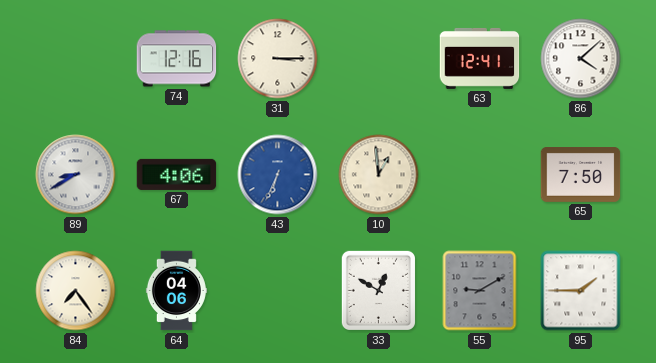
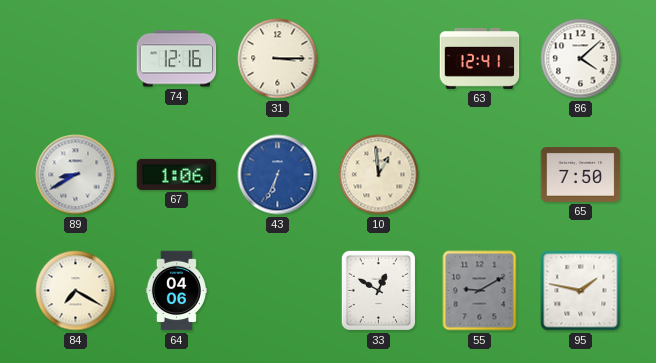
67: 4:06 -> 1:06
84: 7:24 -> 7:20
95: 1:45 -> 1:47
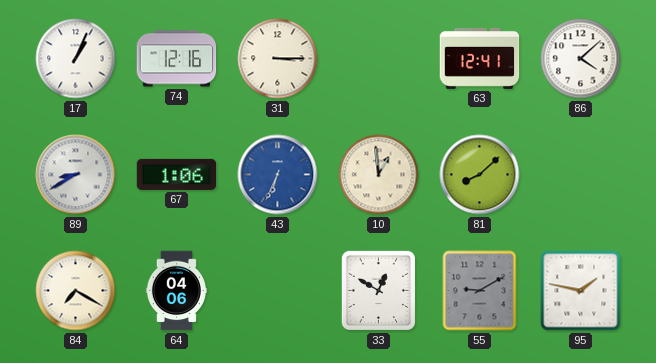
17: none -> 1:04
81: none -> 8:08
65: 7:50 -> none
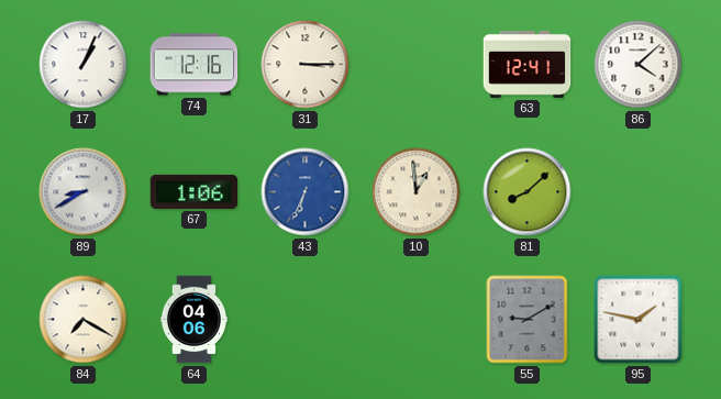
33: 12:50 -> none
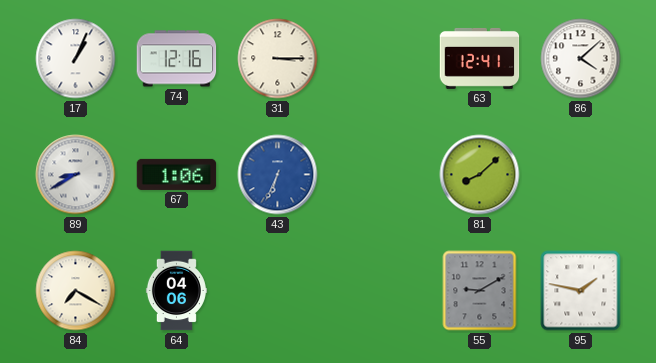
10: 12:59 -> none
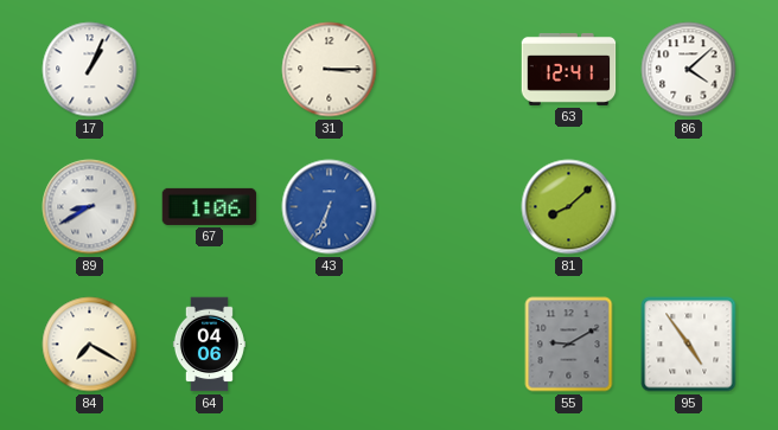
74: 12:16 -> none
95: 1:47 -> 4:54
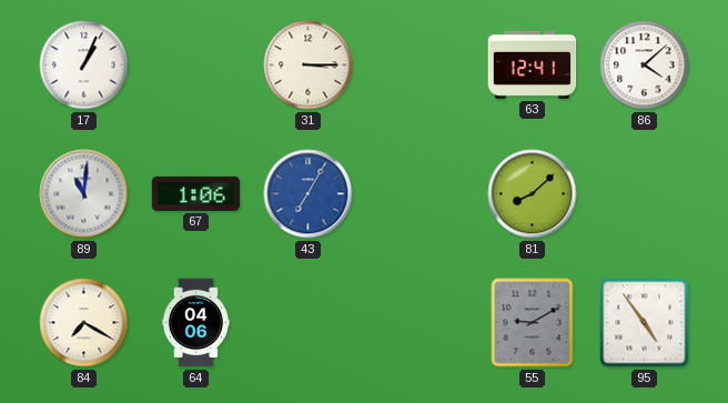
89: 8:40 -> 11:01
43: 6:34 -> 7:05
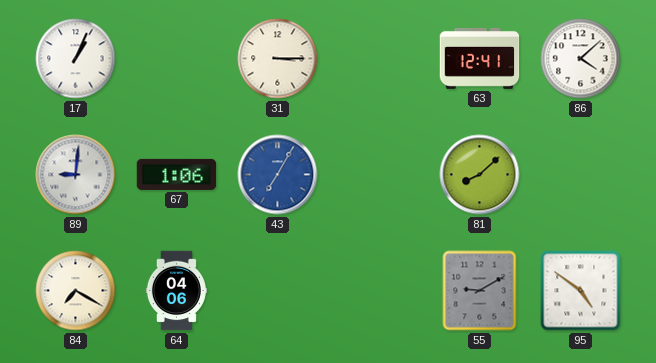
89: 11:01 -> 9:01
95: 4:54 -> 4:51
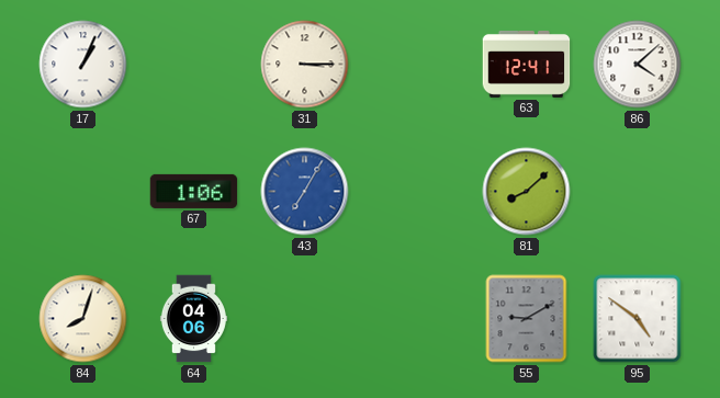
89: 9:01 -> none
84: 7:20 -> 8:03
